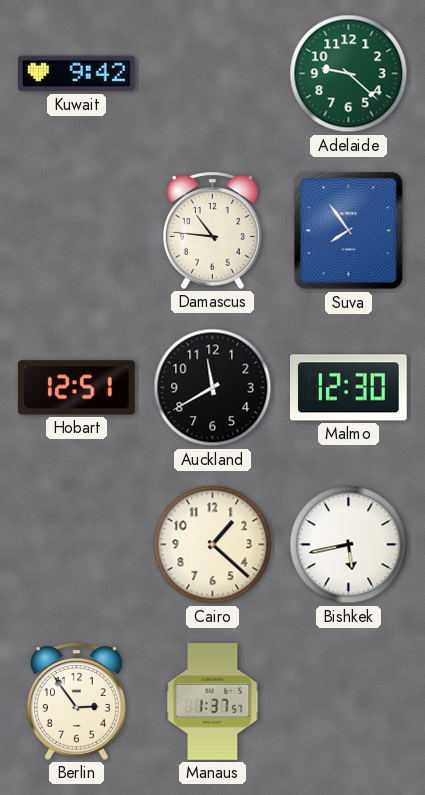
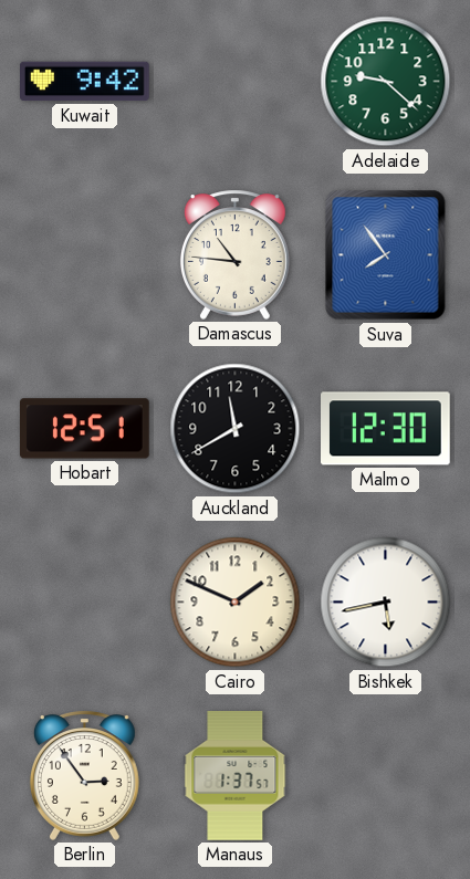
Cairo: 1:22 -> 1:49
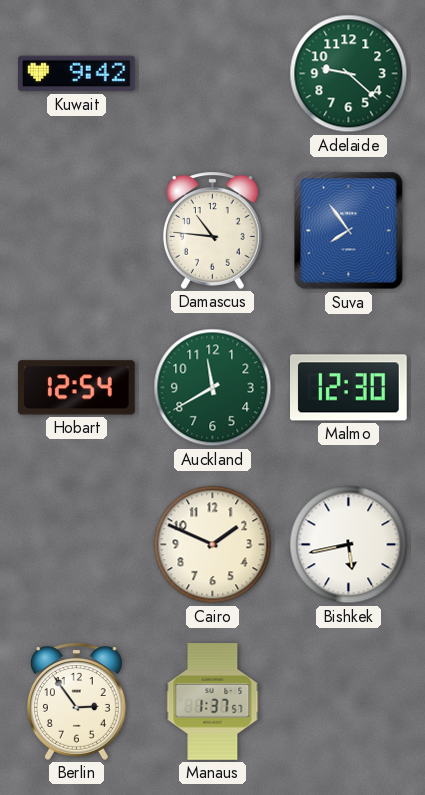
Hobart: 12:51 -> 12:54
Auckland dial: black -> green
